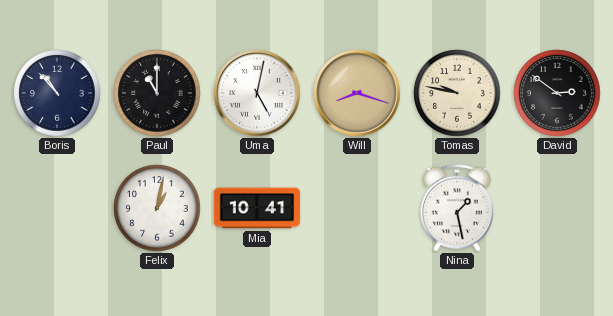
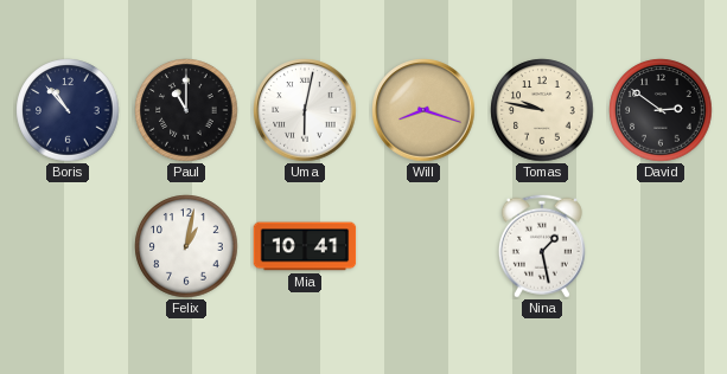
Uma: 5:02 -> 6:02
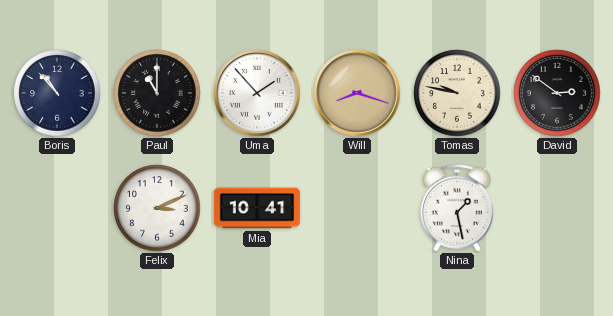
Uma: 6:02 -> 1:53
Felix: 1:02 -> 3:11
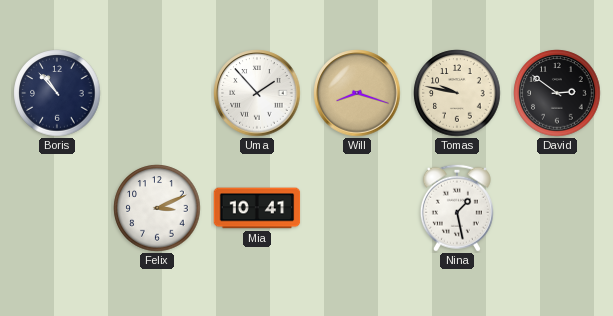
Paul: 11:00 -> none
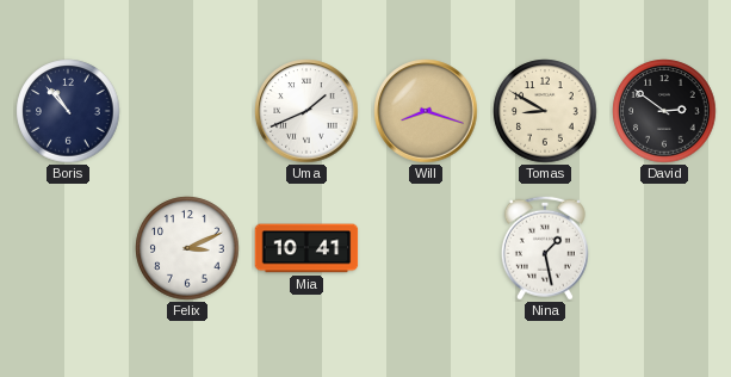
Uma: 1:53 -> 1:41
Tomas: 9:47 -> 8:50
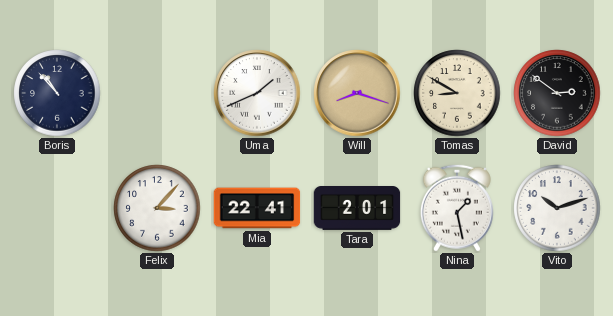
Felix: 3:11 -> 3:07
Mia: 10:41 -> 22:41
Tara: none -> 2:01
Vito: none -> 10:12
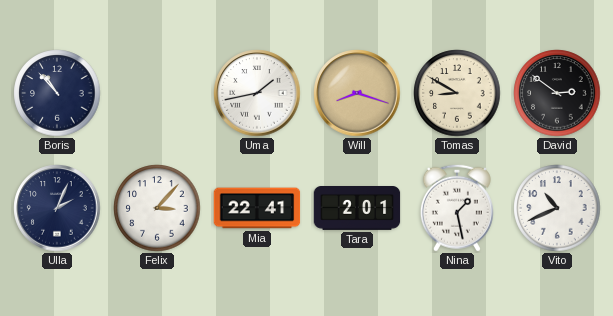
Uma: 1:41 -> 1:43
Ulla: none -> 2:04
Vito: 10:12 -> 10:41
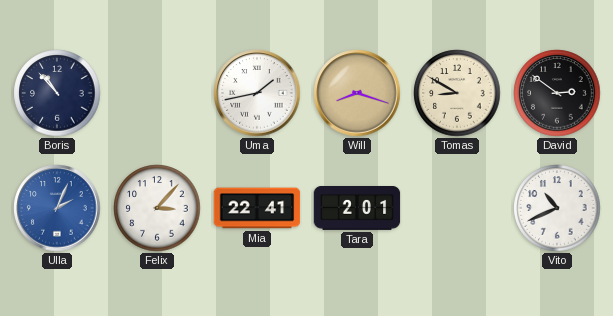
Ulla dial: navy -> blue
Nina: 1:28 -> none
